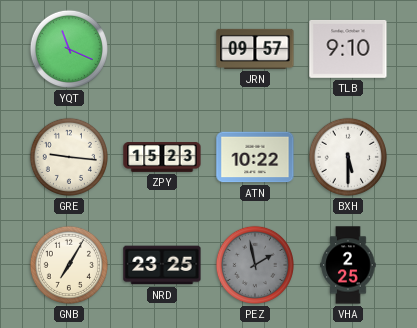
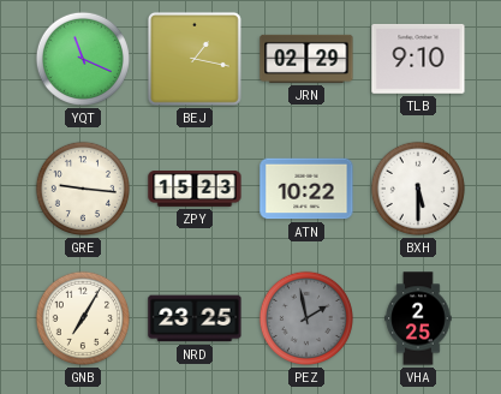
BEJ: none -> 1:17
JRN: 09:57 -> 02:29
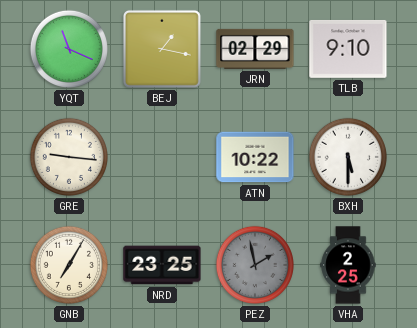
ZPY: 15:23 -> none
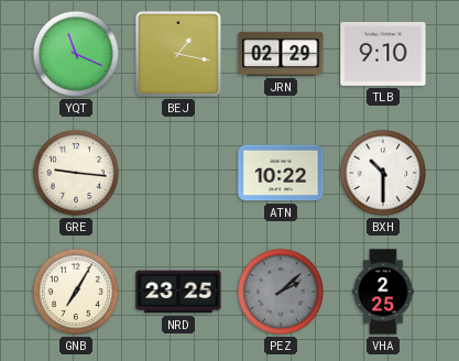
BXH: 5:30 -> 10:30
PEZ: 1:58 -> 2:08
